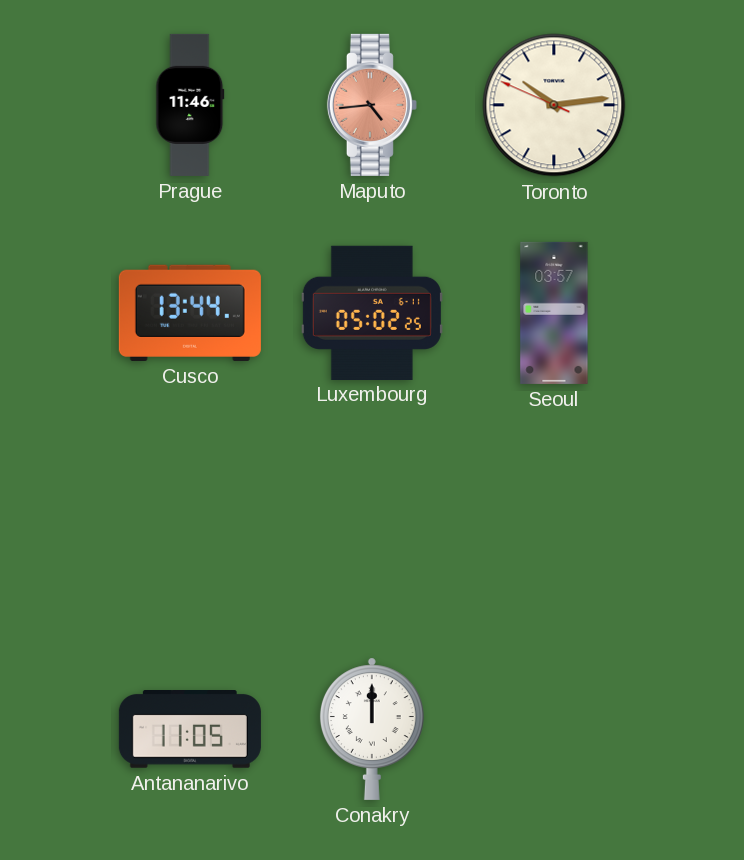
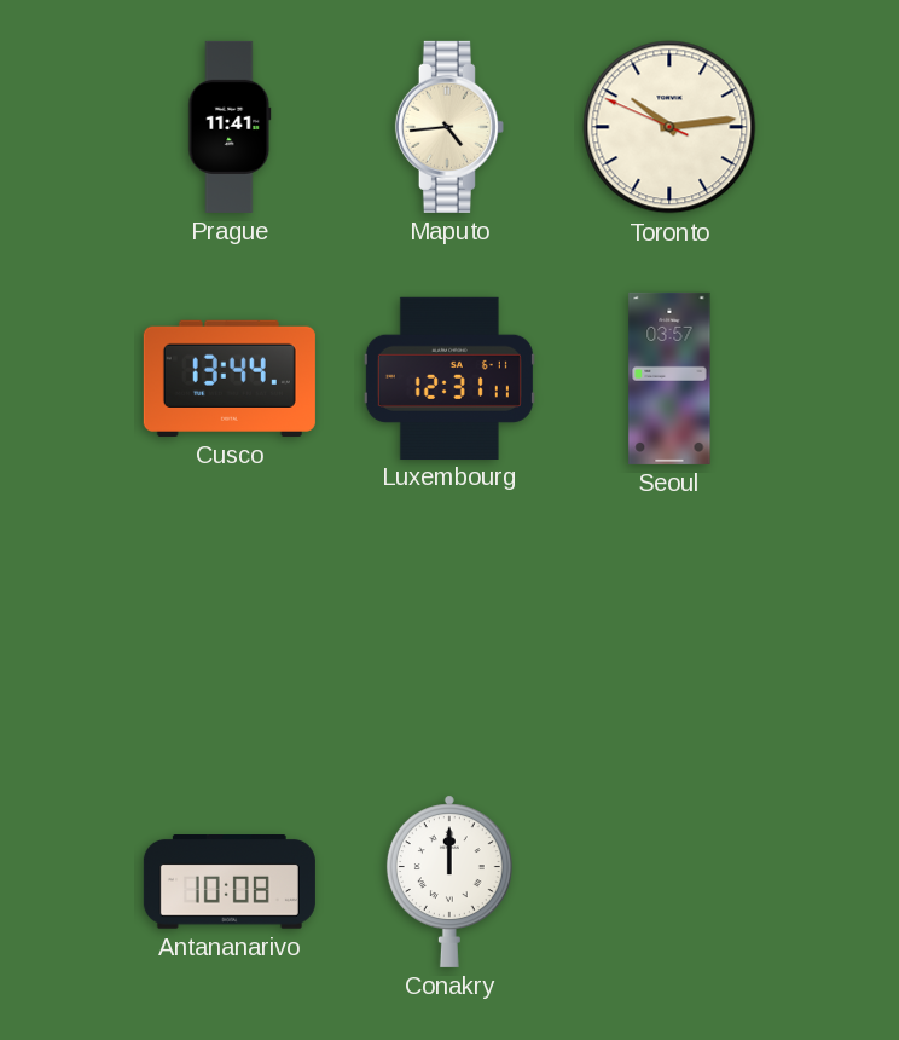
Prague: 11:46 -> 11:41
Maputo dial: salmon -> cream
Luxembourg: 05:02 -> 12:31
Antananarivo: 11:05 -> 10:08
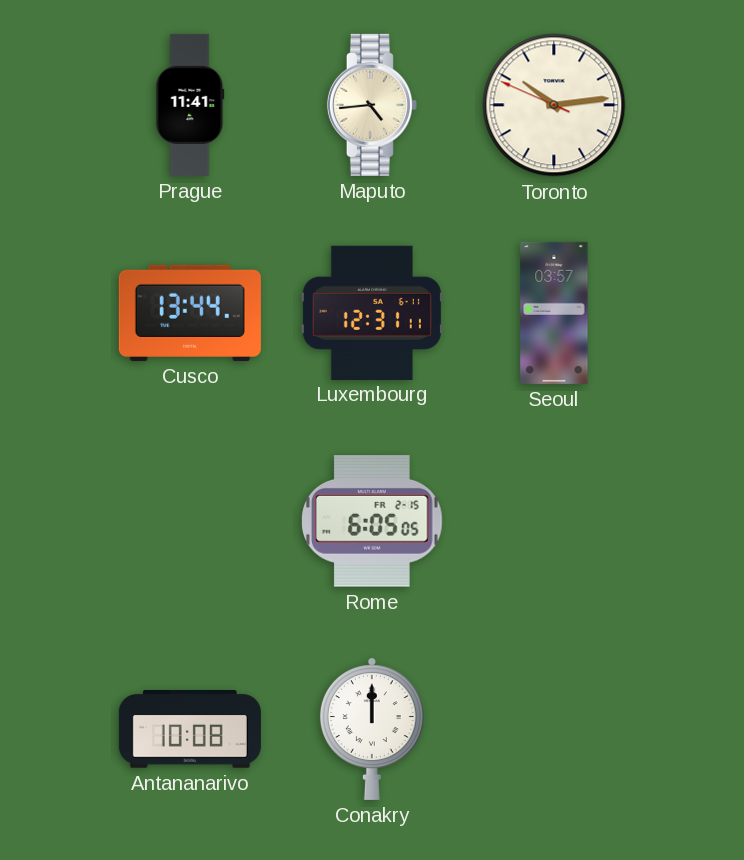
Rome: none -> 6:05
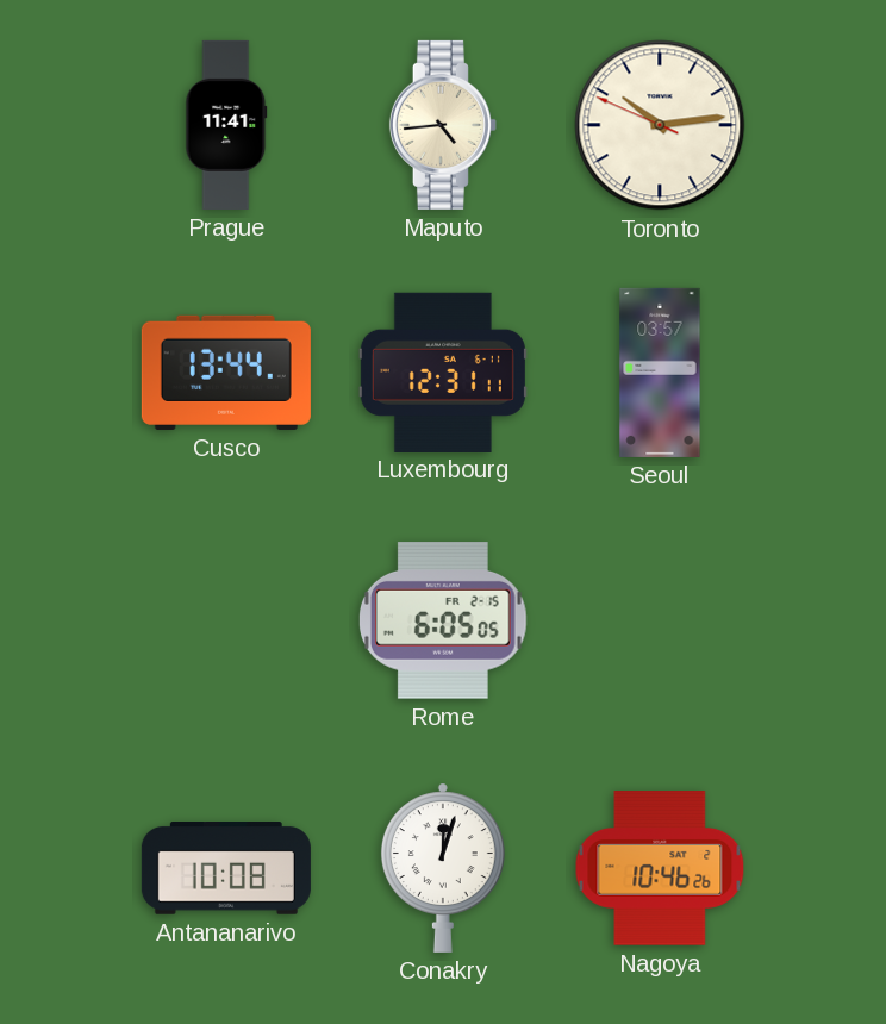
Conakry: 12:00 -> 12:03
Nagoya: none -> 10:46
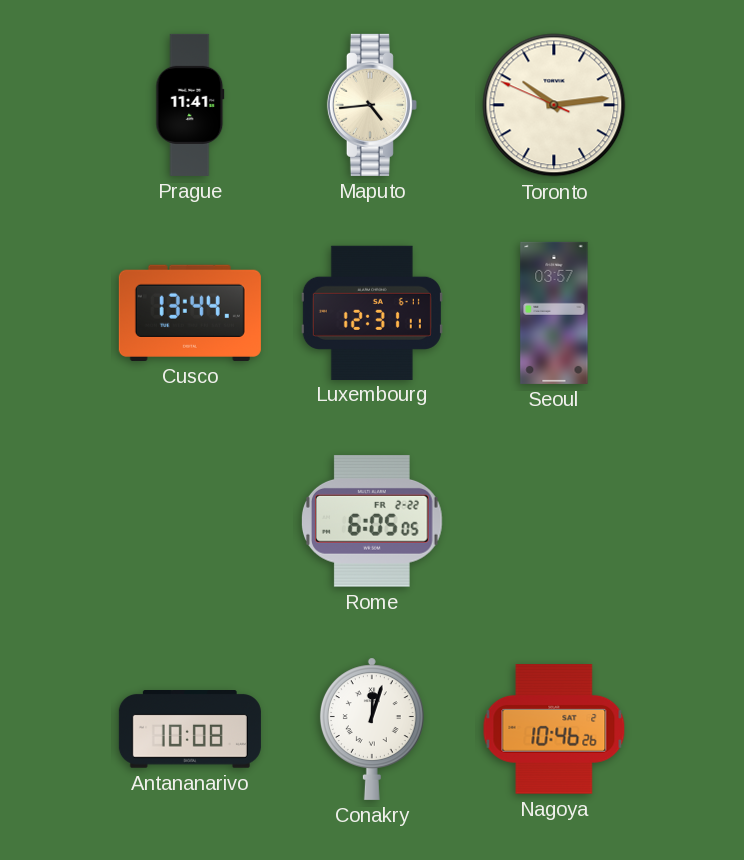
Rome date: FR 2-15 -> FR 2-22
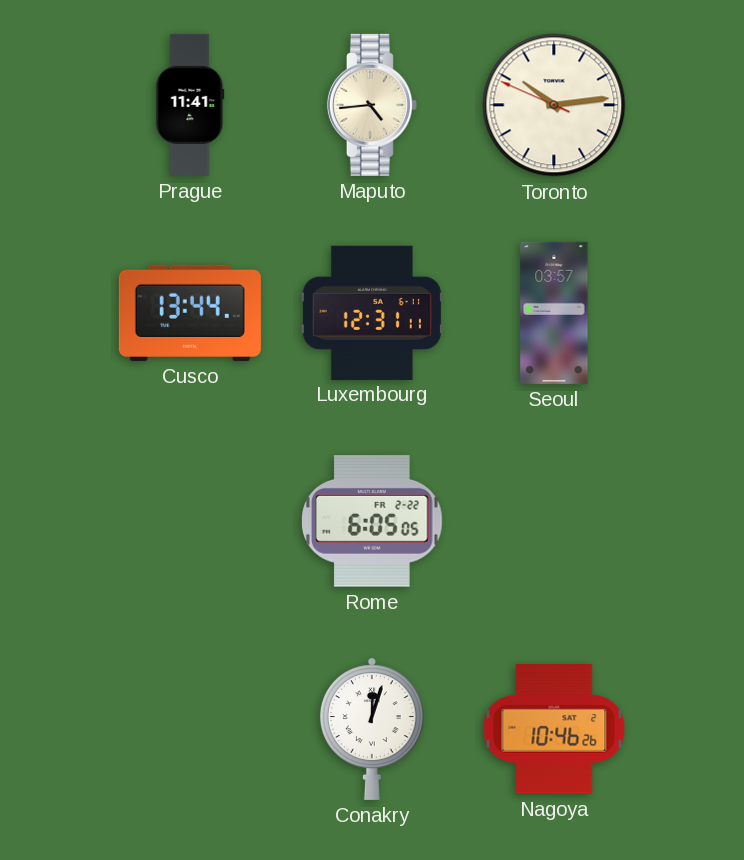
Antananarivo: 10:08 -> none
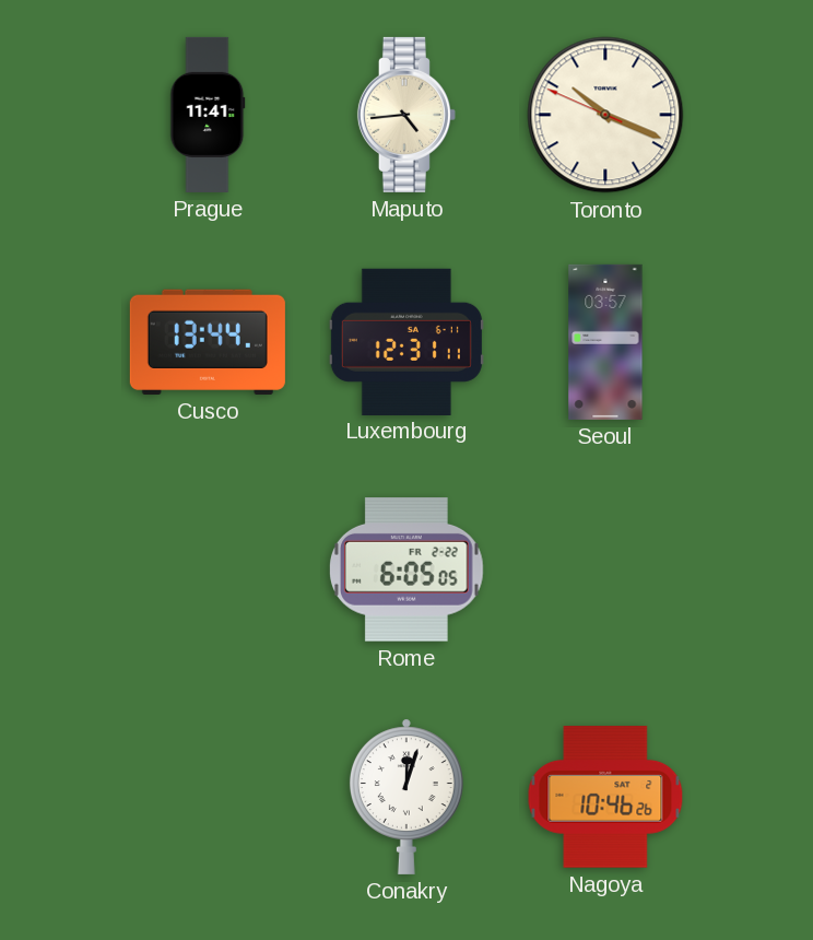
Toronto: 10:13 -> 10:18
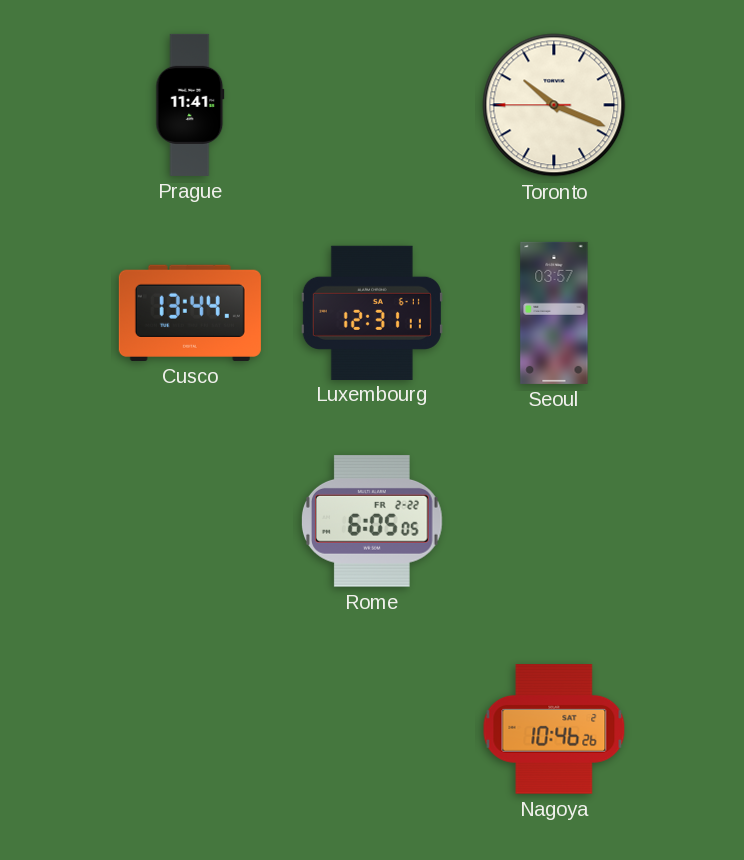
Maputo: 4:44 -> none
Toronto: 10:18:49 -> 10:18:45
Conakry: 12:03 -> none
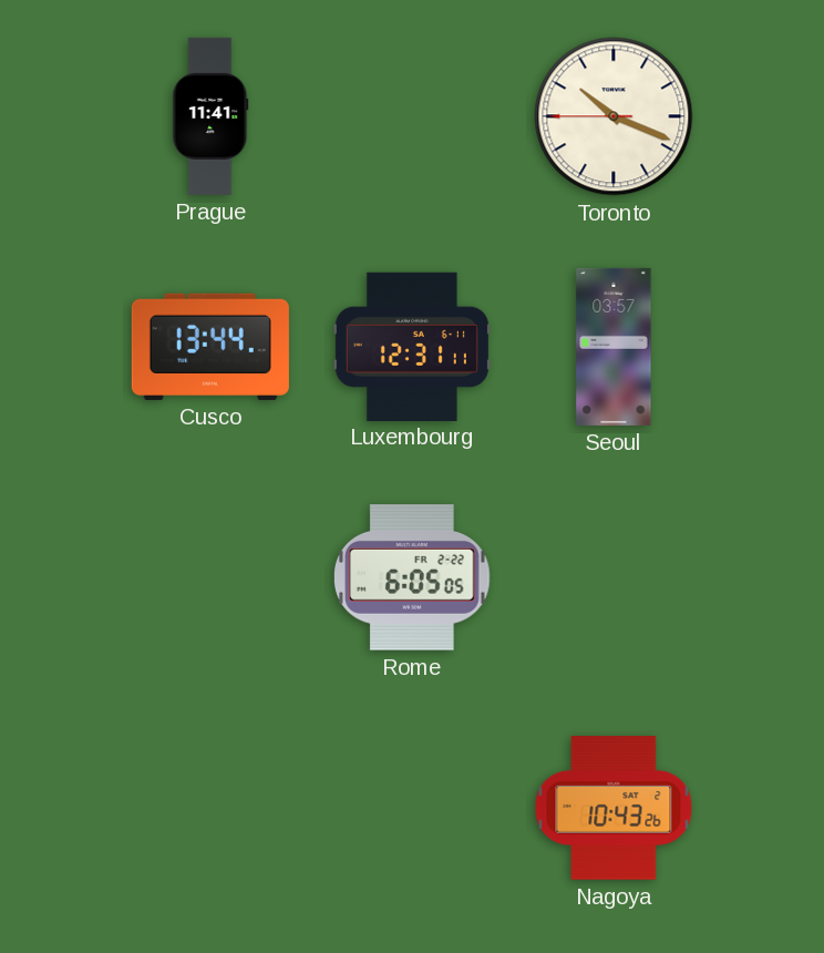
Nagoya: 10:46 -> 10:43
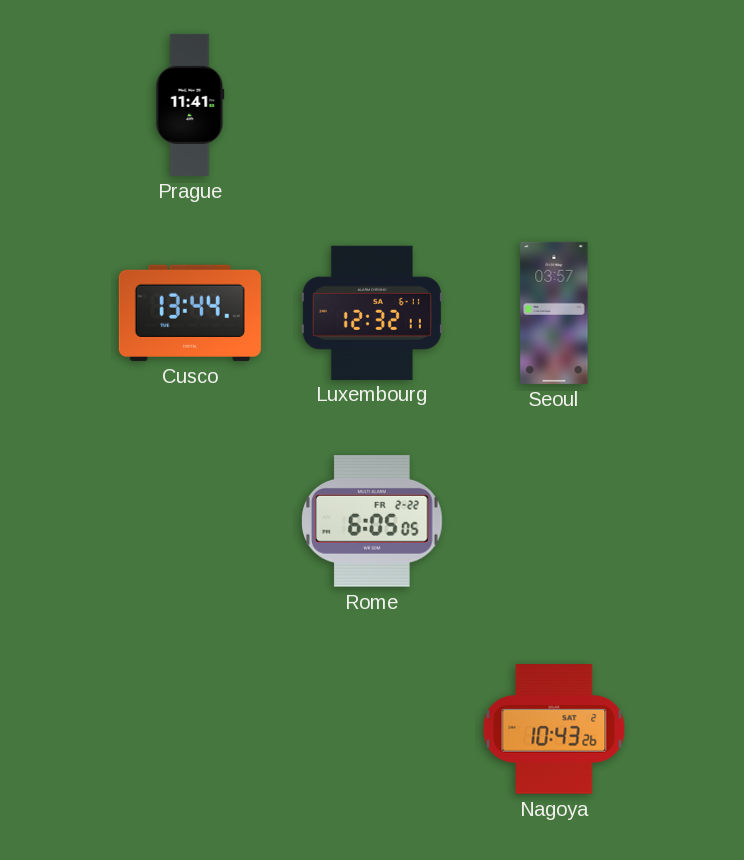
Toronto: 10:18 -> none
Luxembourg: 12:31 -> 12:32
